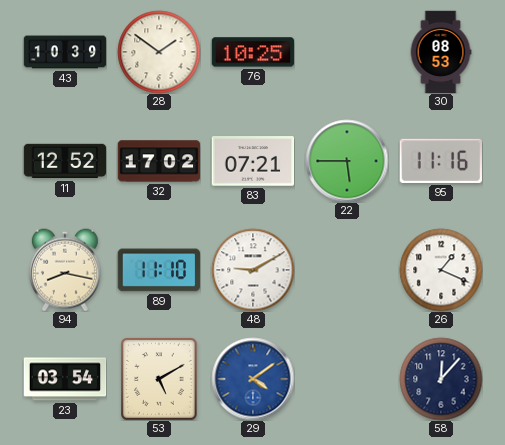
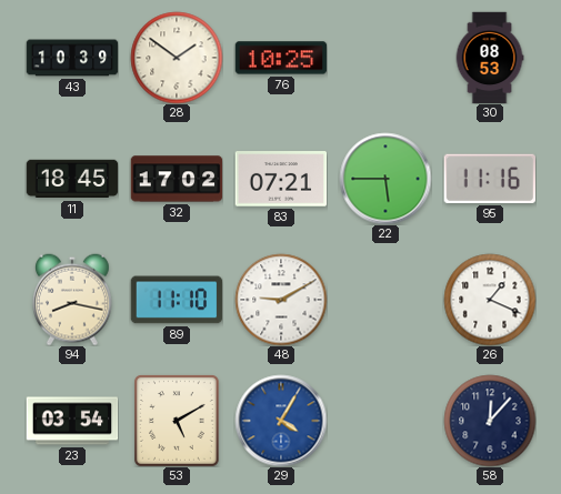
11: 12:52 -> 18:45
29: 4:09 -> 4:05
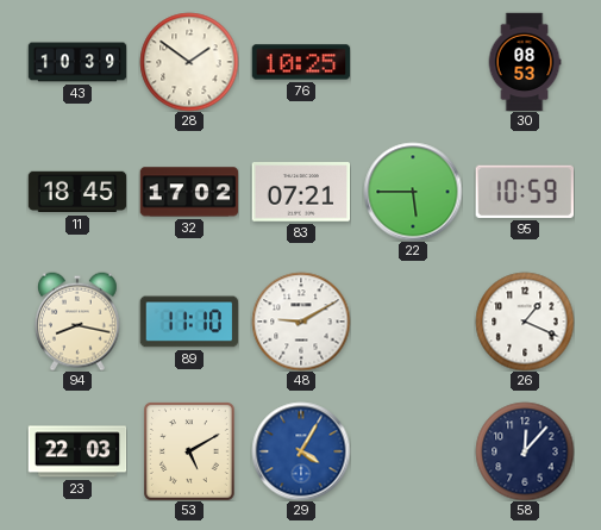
95: 11:16 -> 10:59
23: 03:54 -> 22:03
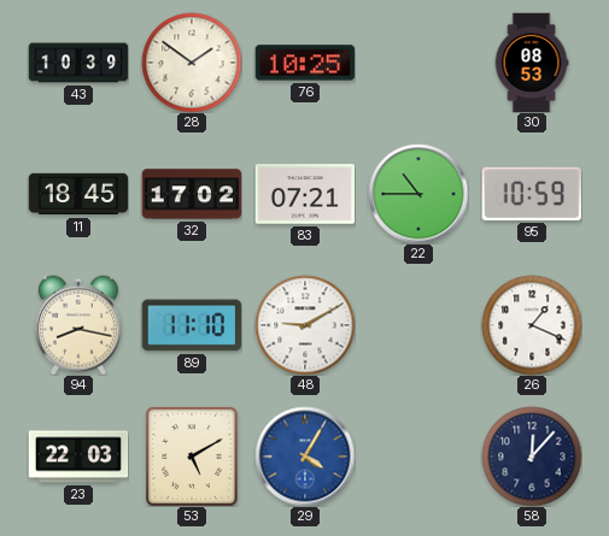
22: 5:45 -> 10:45
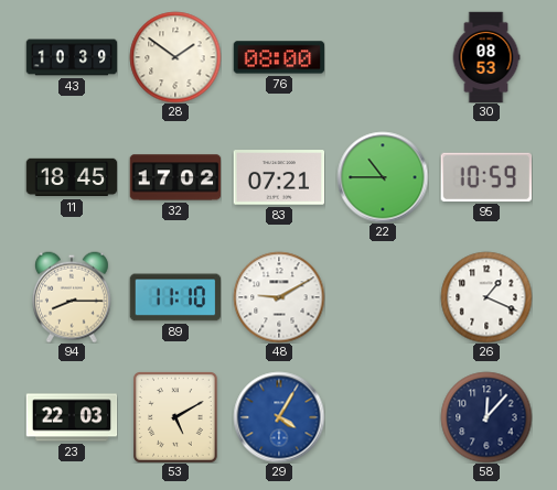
76: 10:25 -> 08:00
94: 8:17 -> 8:15
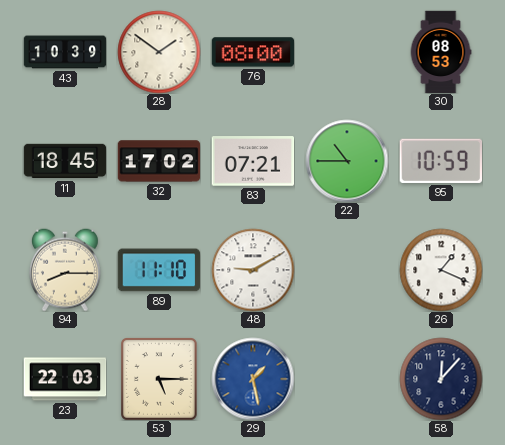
53: 5:10 -> 5:15
29: 4:05 -> 1:28
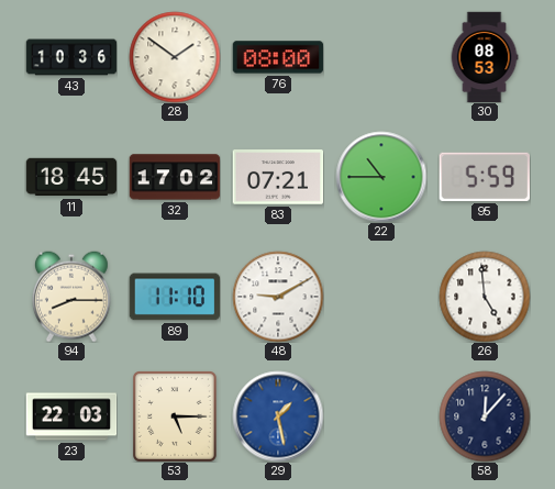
43: 10:39 -> 10:36
95: 10:59 -> 5:59
26: 1:19 -> 4:59
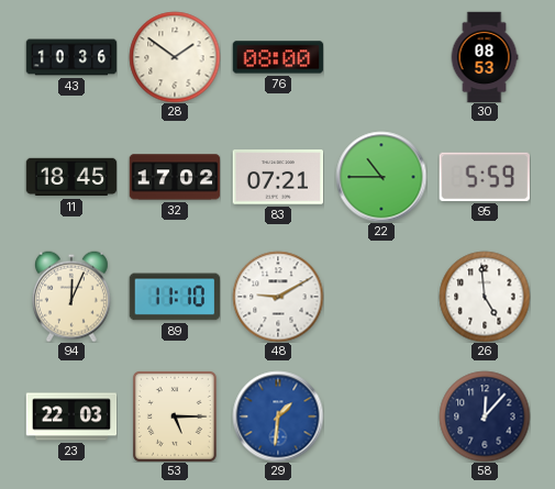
94: 8:15 -> 12:04
29: 1:28 -> 1:31
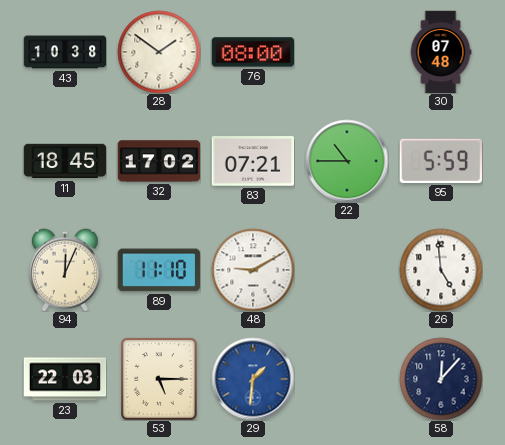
43: 10:36 -> 10:38
30: 08:53 -> 07:48
